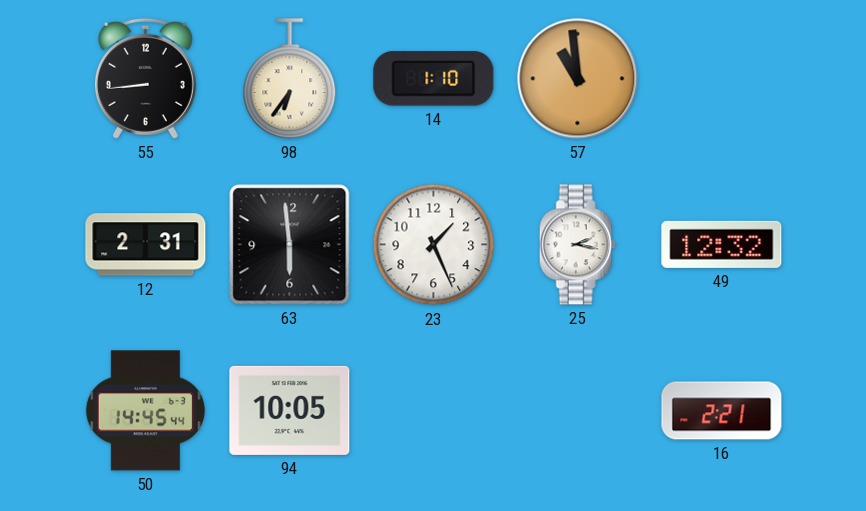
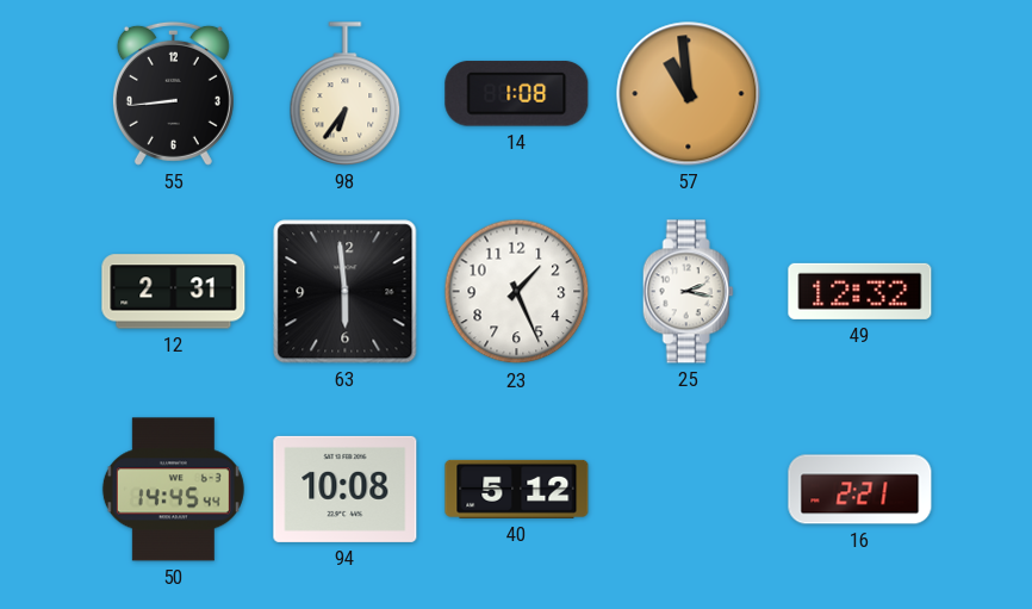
14: 1:10 -> 1:08
94: 10:05 -> 10:08
40: none -> 5:12
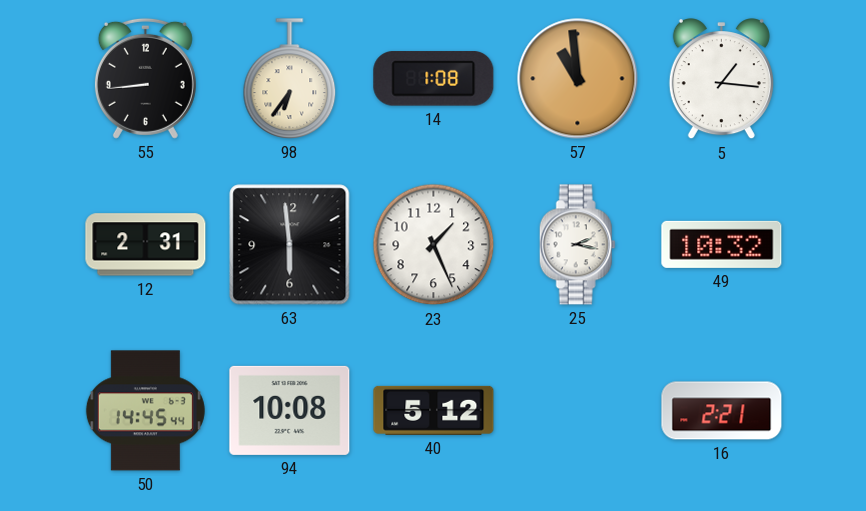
5: none -> 1:16
49: 12:32 -> 10:32
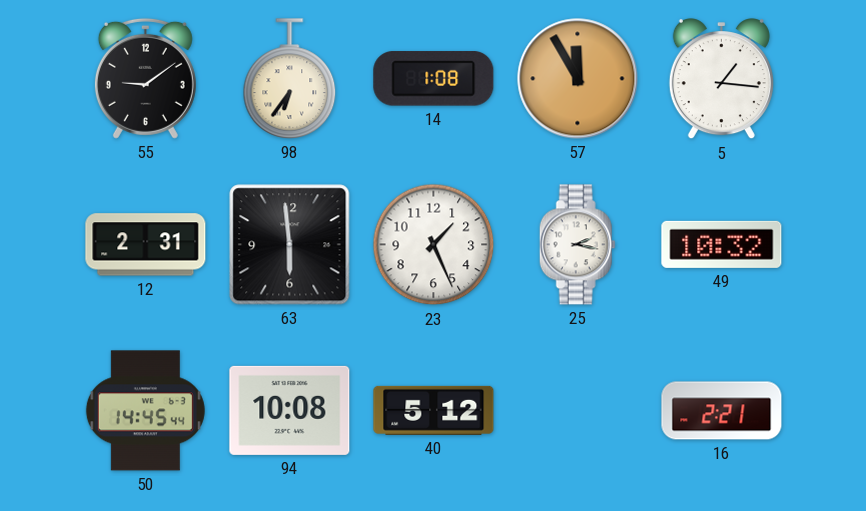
55: 8:44 -> 9:09
57: 10:59 -> 11:55
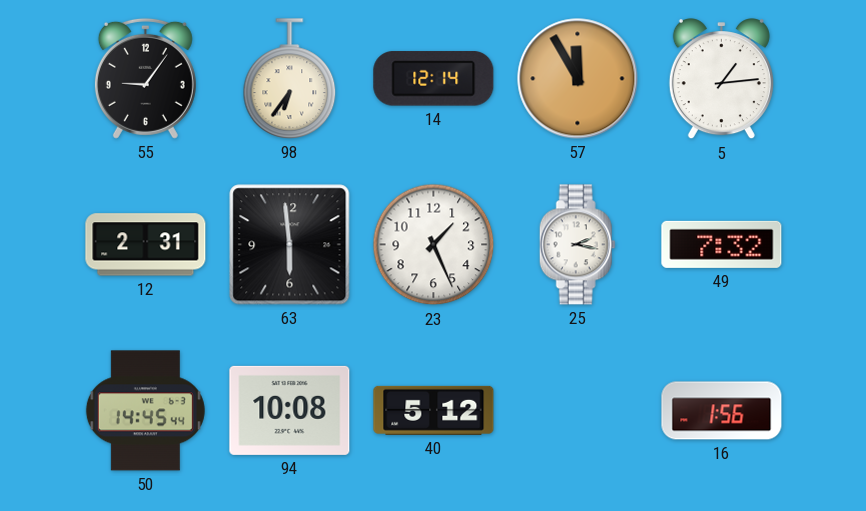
55: 9:09 -> 9:06
14: 1:08 -> 12:14
5: 1:16 -> 1:14
49: 10:32 -> 7:32
16: 2:21 -> 1:56
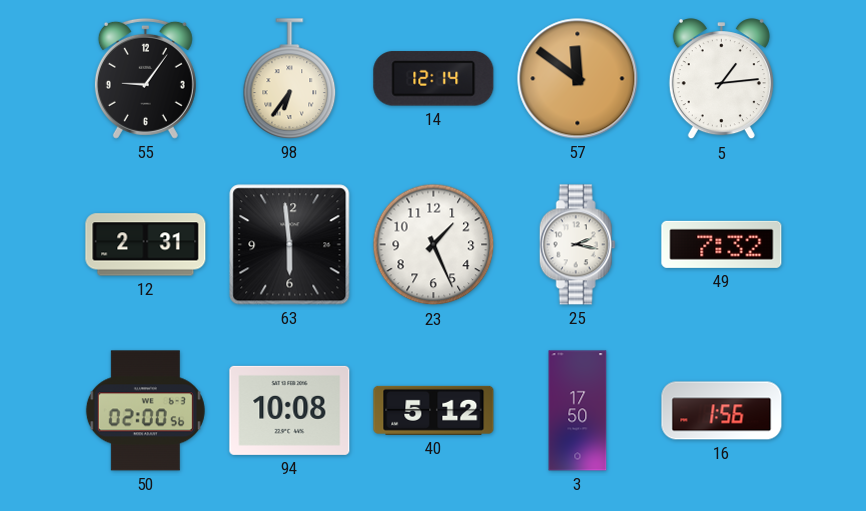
57: 11:55 -> 11:51
50: 14:45 -> 02:00
3: none -> 17:50
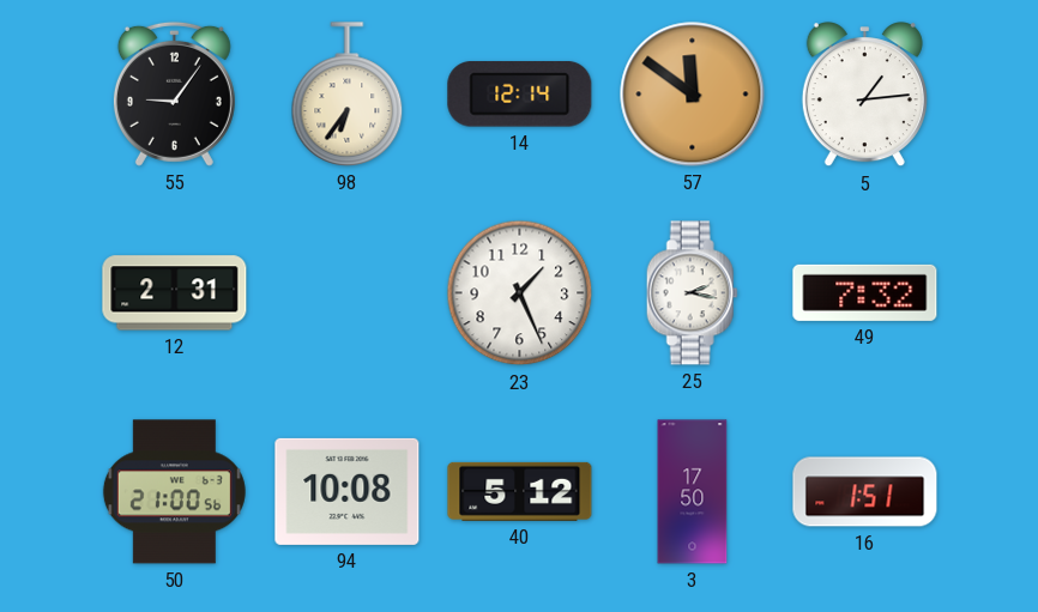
63: 5:59 -> none
50: 02:00 -> 21:00
16: 1:56 -> 1:51
